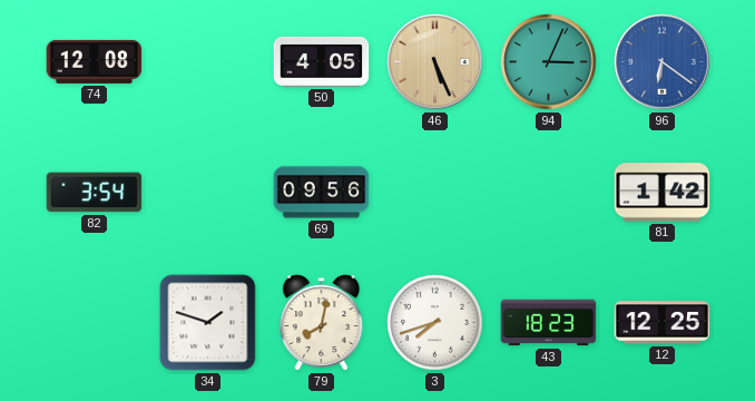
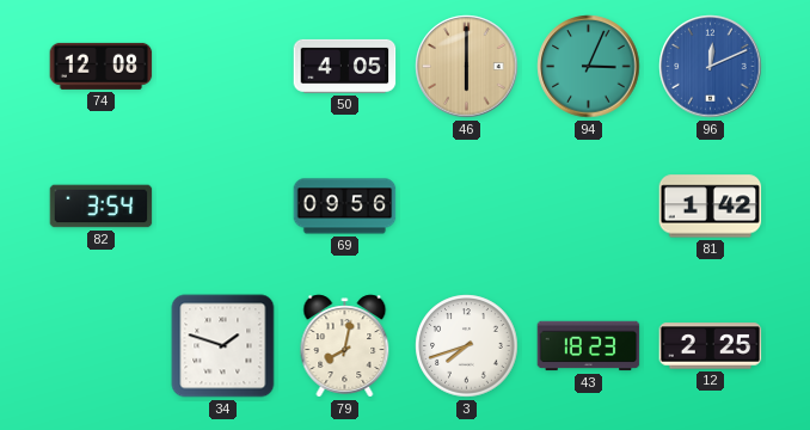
46: 5:26 -> 6:00
96: 6:21 -> 12:11
12: 12:25 -> 2:25
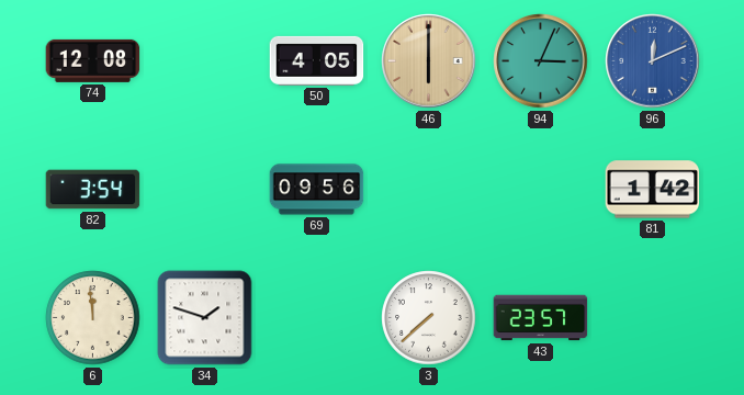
6: none -> 11:59
79: 8:02 -> none
3: 7:42 -> 7:38
43: 18:23 -> 23:57
12: 2:25 -> none
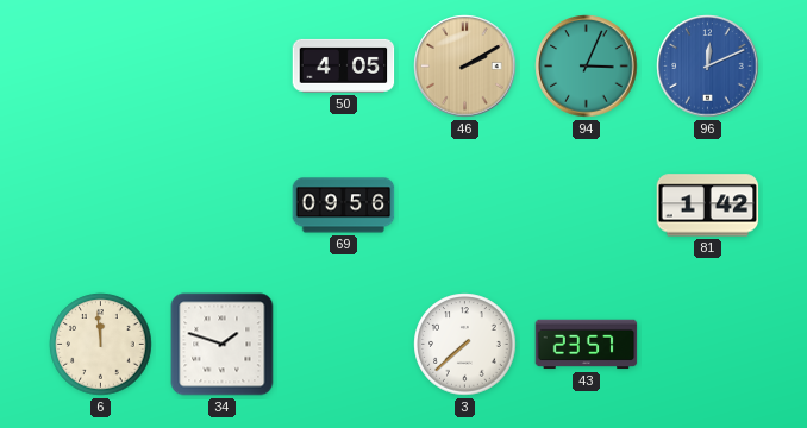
74: 12:08 -> none
46: 6:00 -> 2:10
82: 3:54 -> none
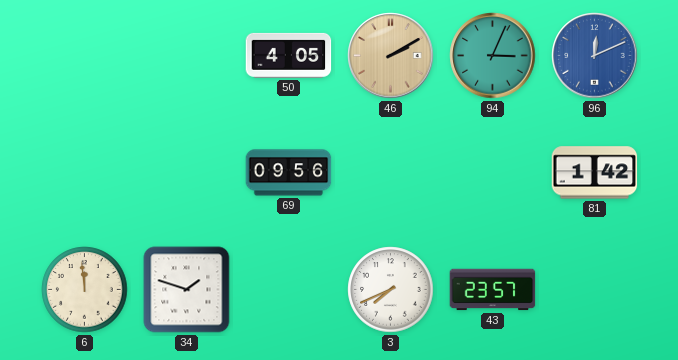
3: 7:38 -> 7:41
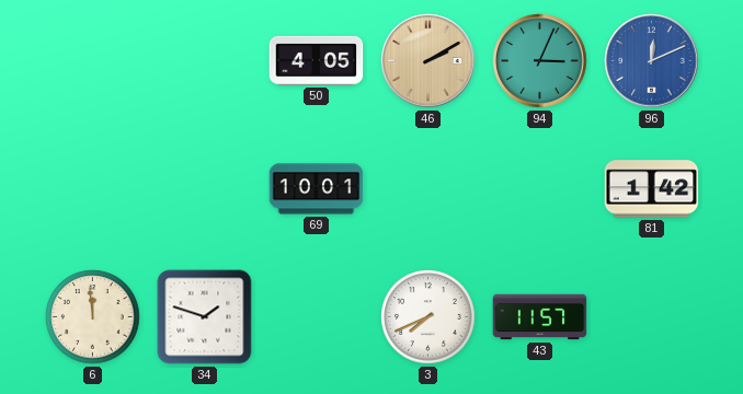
69: 09:56 -> 10:01
43: 23:57 -> 11:57
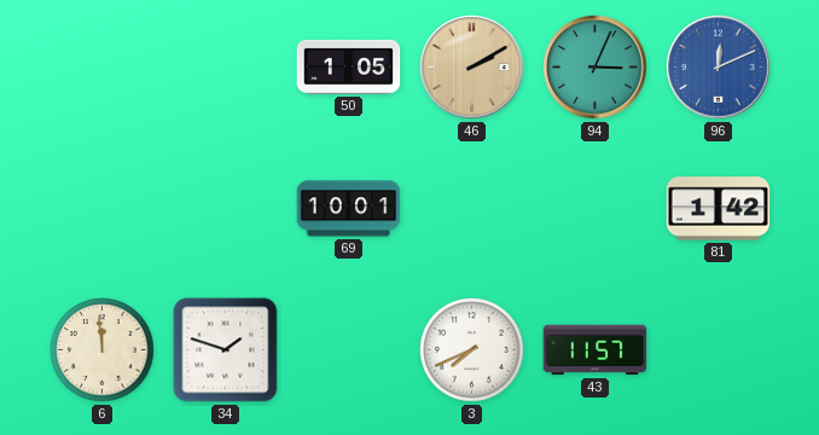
50: 4:05 -> 1:05
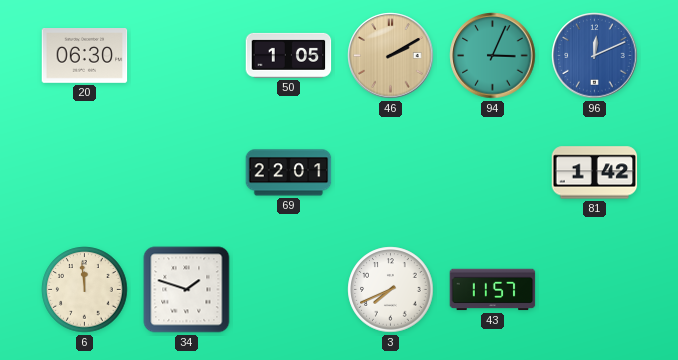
20: none -> 06:30
69: 10:01 -> 22:01
